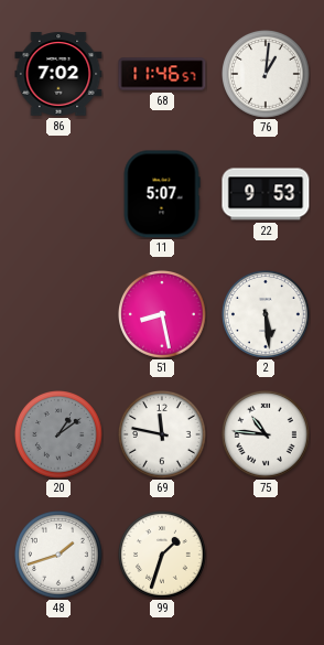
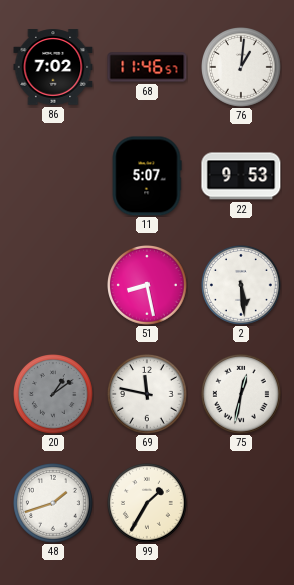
75: 10:46 -> 12:32
99: 1:33 -> 1:35
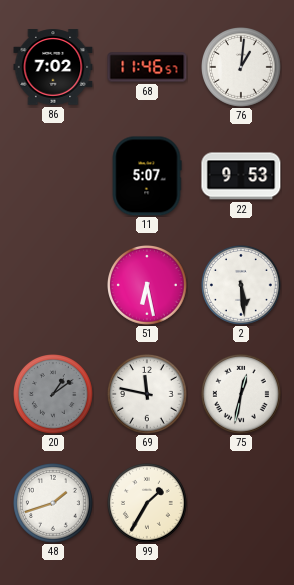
51: 8:28 -> 6:28
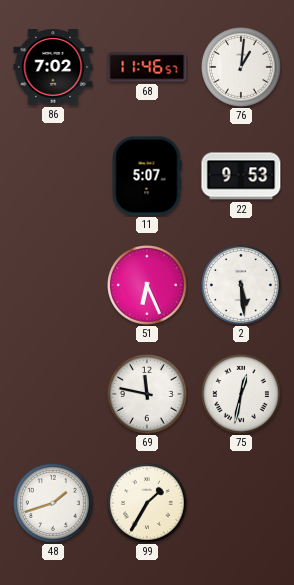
51: 6:28 -> 6:26
20: 1:09 -> none
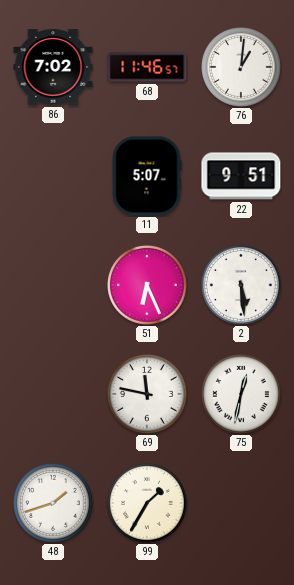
22: 9:53 -> 9:51
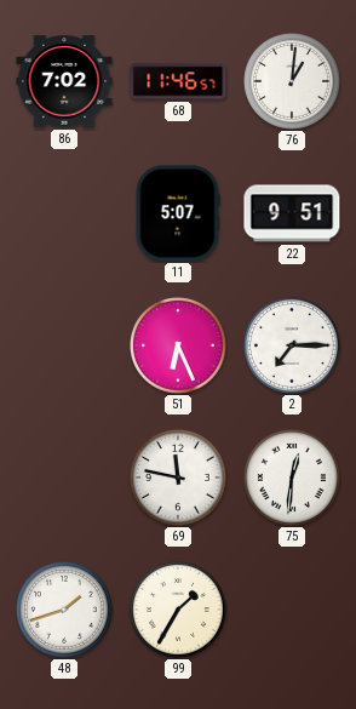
2: 5:29 -> 7:15
75: 12:32 -> 12:31
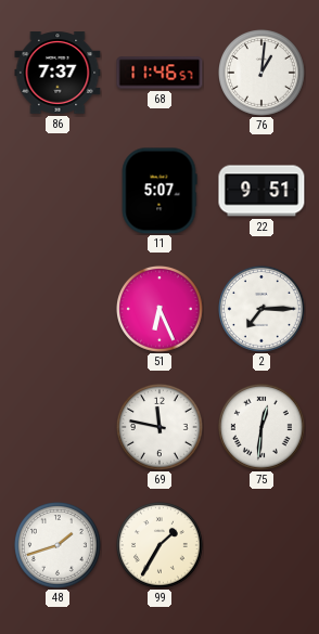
86: 7:02 -> 7:37
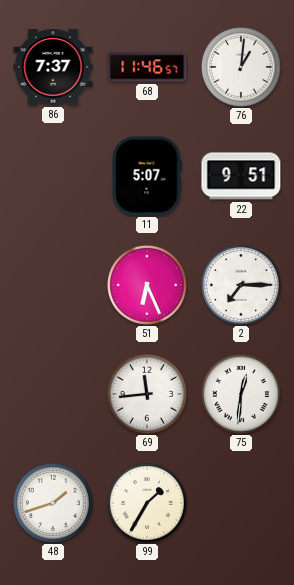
69: 11:47 -> 11:44
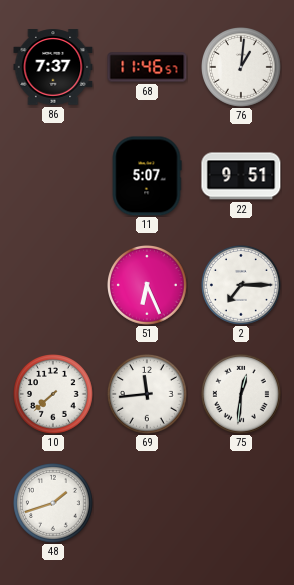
10: none -> 7:38
99: 1:35 -> none
